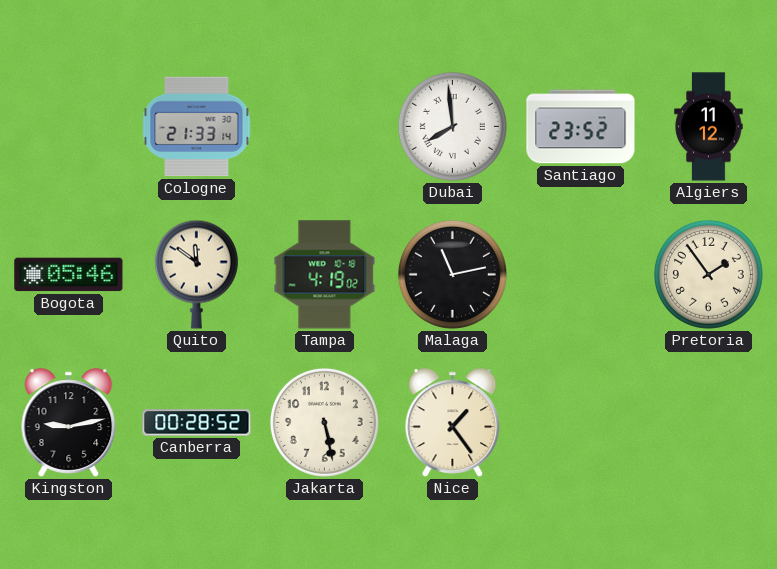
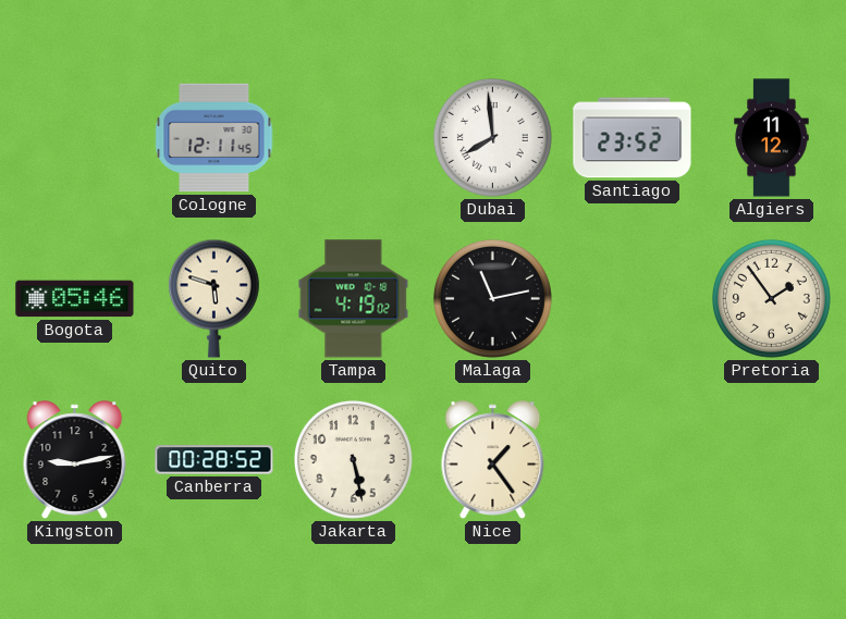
Cologne: 21:33 -> 12:11
Quito: 11:51 -> 5:48
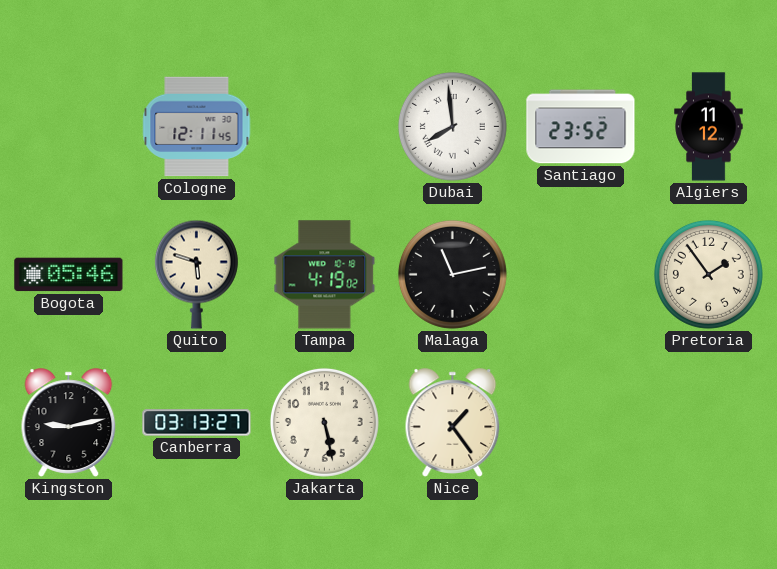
Canberra: 00:28 -> 03:13
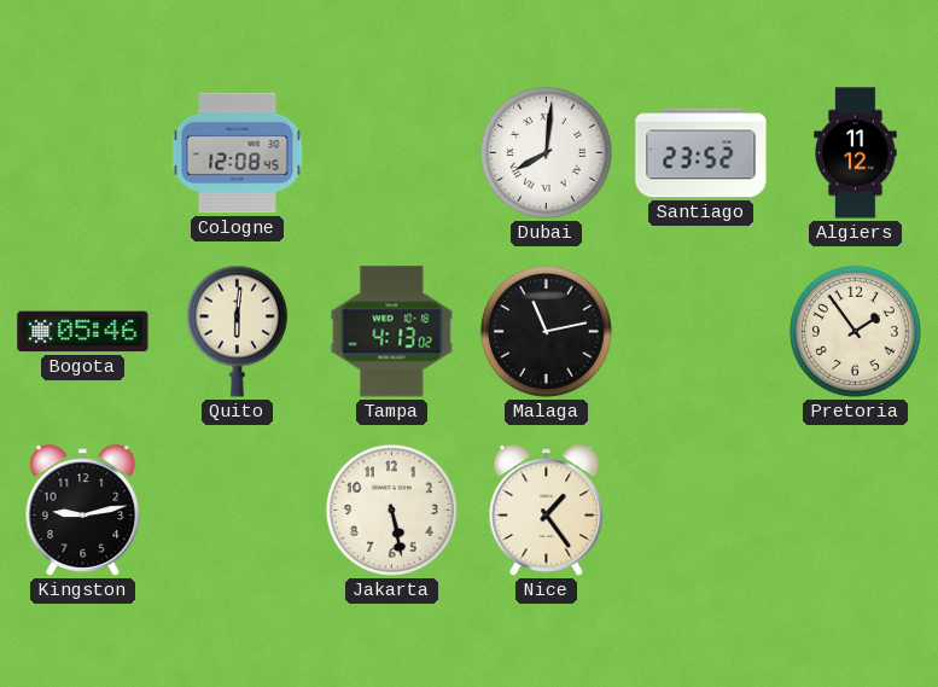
Cologne: 12:11 -> 12:08
Dubai: 7:59 -> 8:01
Quito: 5:48 -> 6:01
Tampa: 4:19 -> 4:13
Canberra: 03:13 -> none
